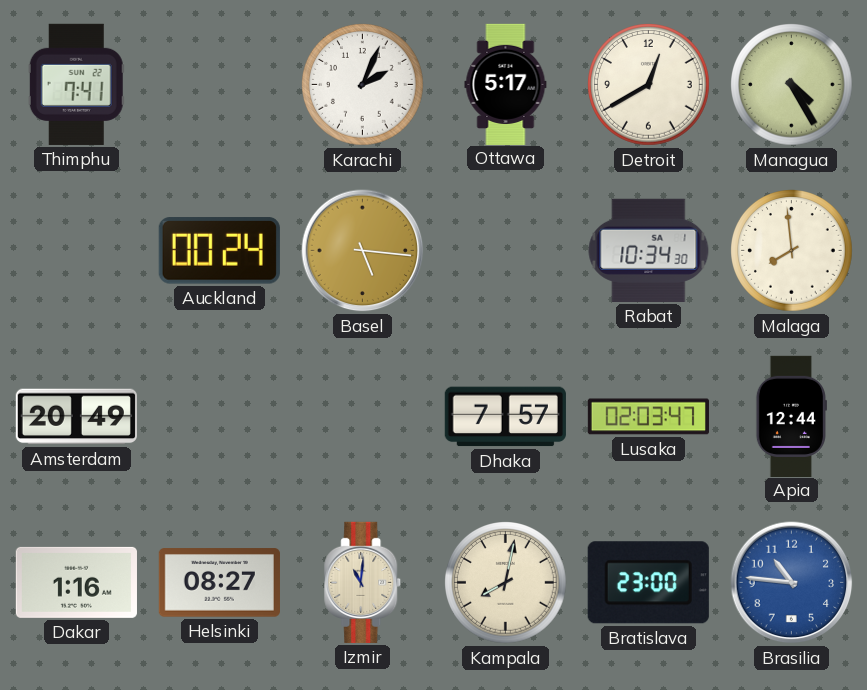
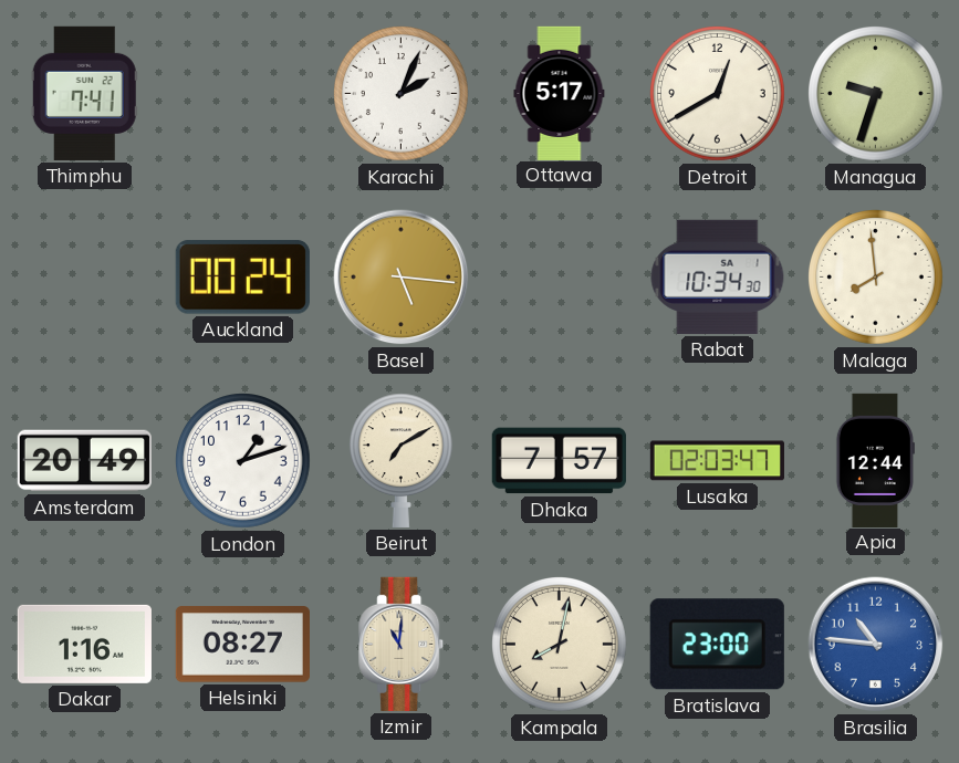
Managua: 4:25 -> 9:33
London: none -> 1:12
Beirut: none -> 7:10
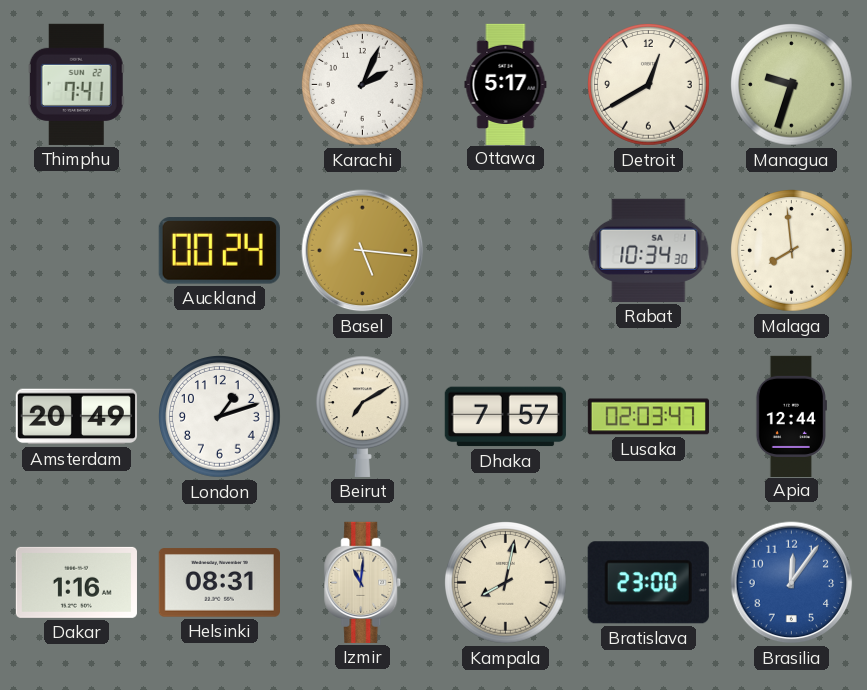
Helsinki: 08:27 -> 08:31
Brasilia: 10:46 -> 12:06
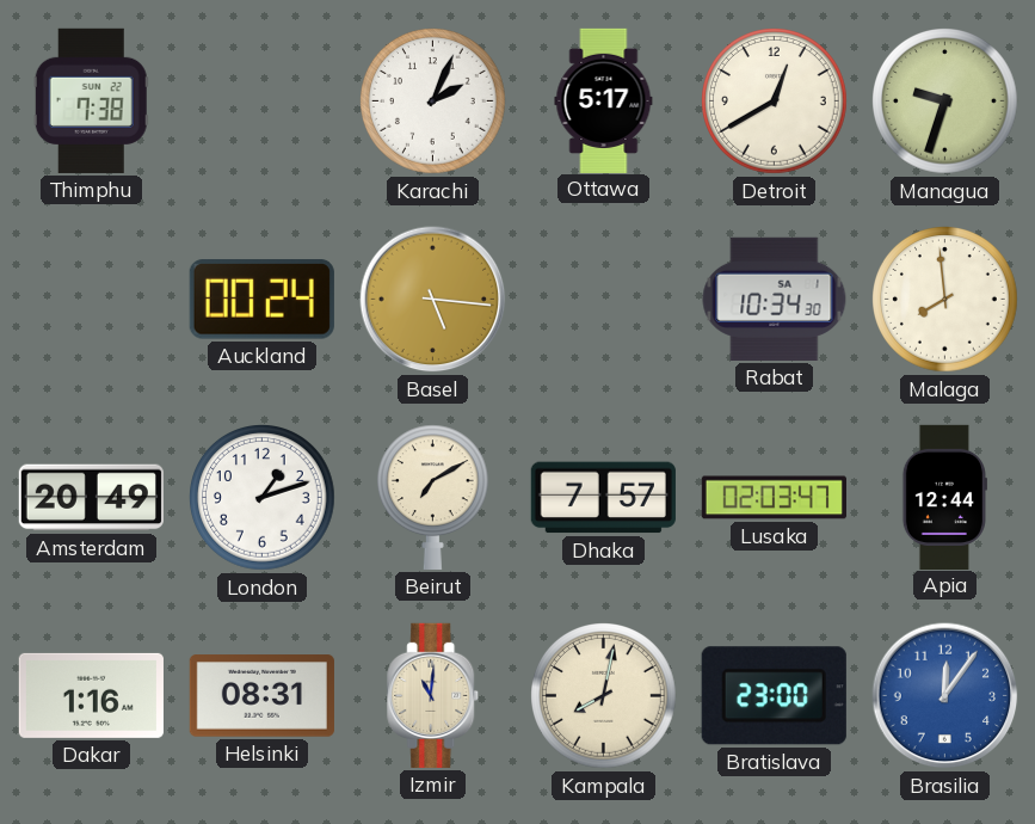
Thimphu: 7:41 -> 7:38
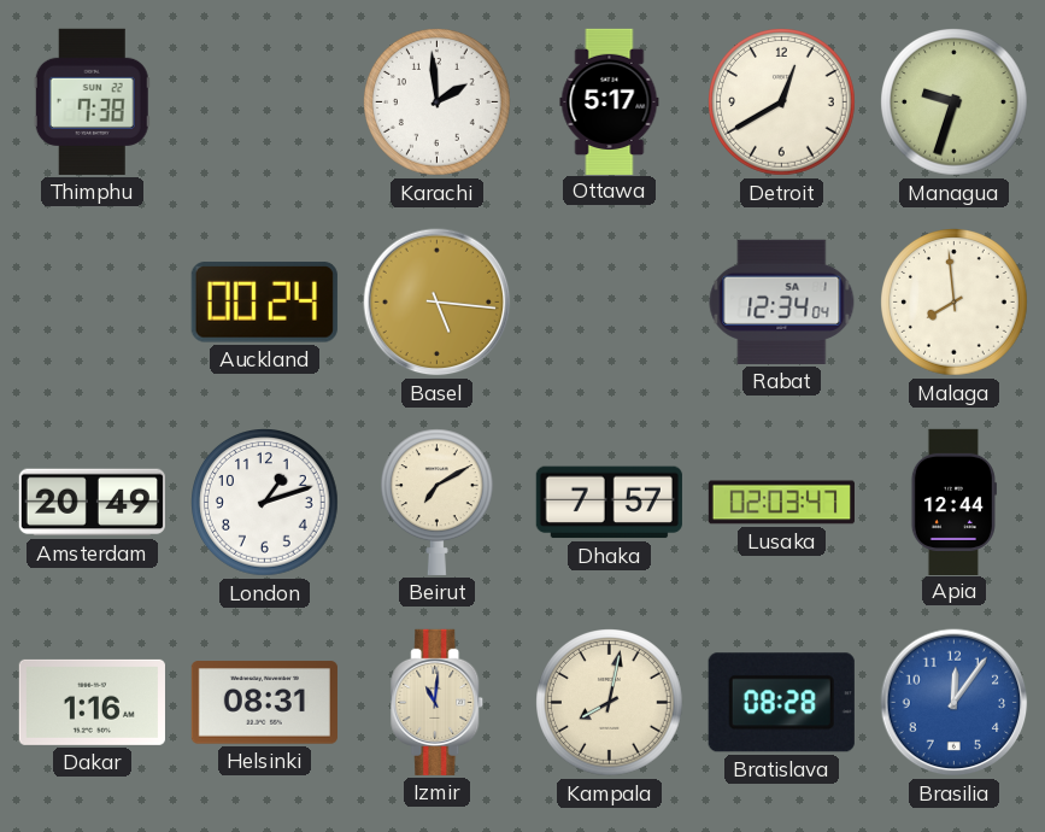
Karachi: 2:04 -> 1:59
Rabat: 10:34 -> 12:34
Bratislava: 23:00 -> 08:28
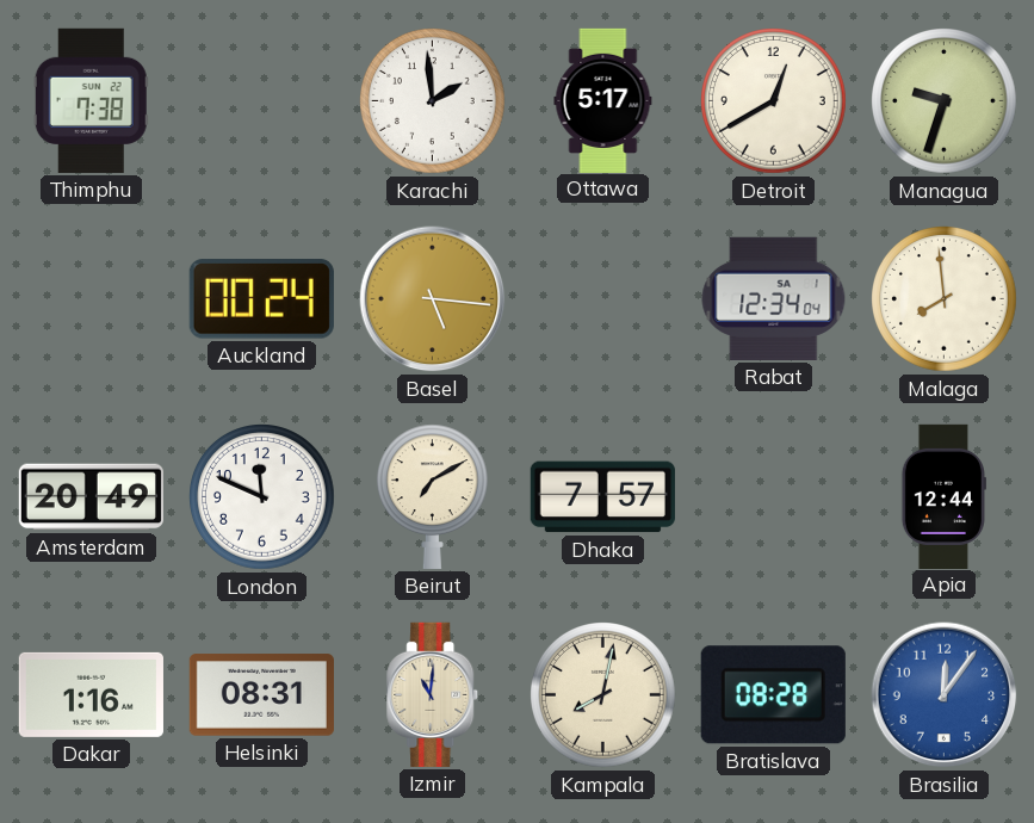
London: 1:12 -> 11:49
Lusaka: 02:03 -> none
